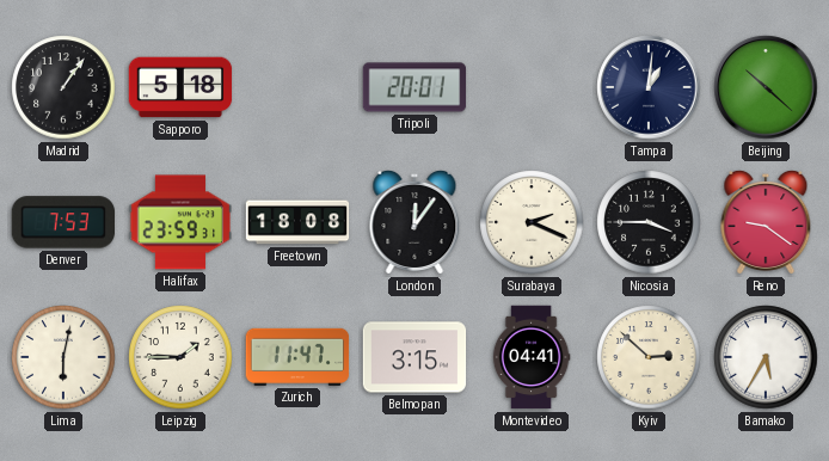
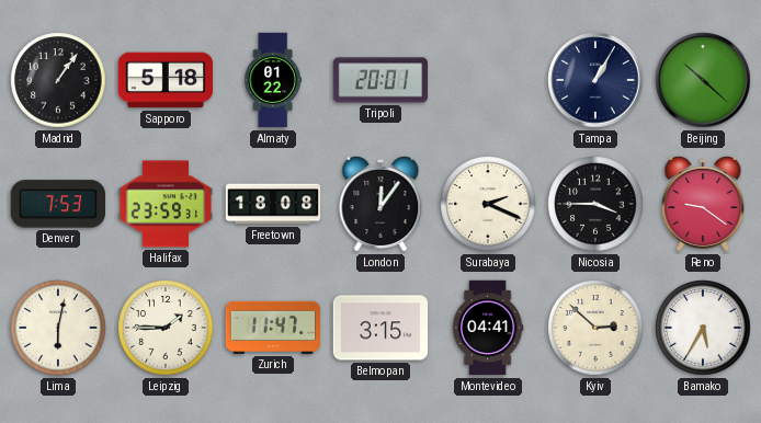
Almaty: none -> 01:22
Tampa: 1:01 -> 1:05
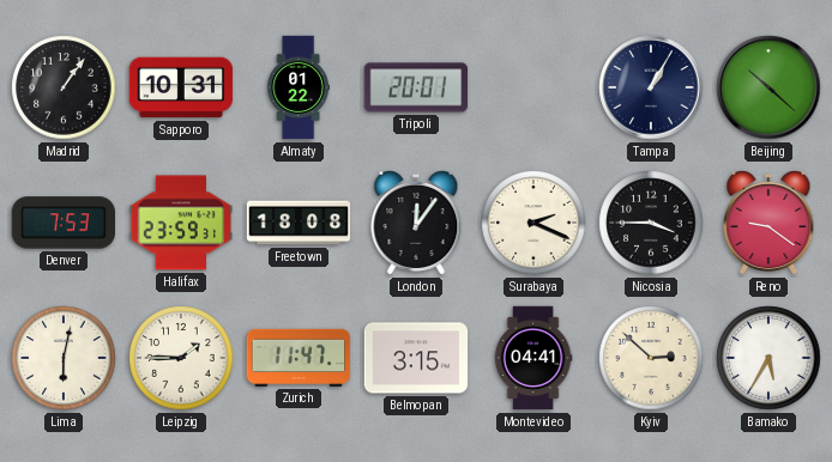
Sapporo: 5:18 -> 10:31
